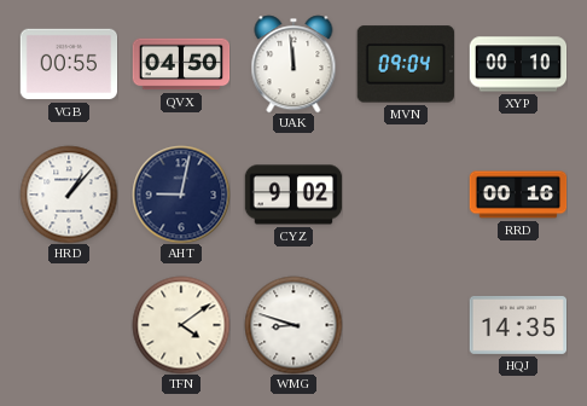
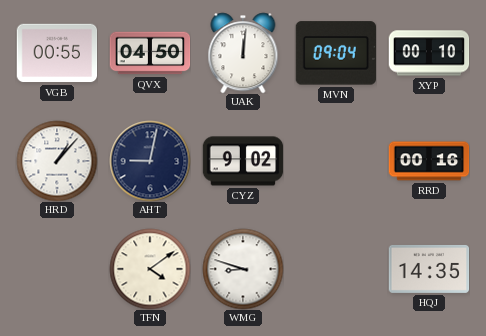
UAK: 11:59 -> 12:01
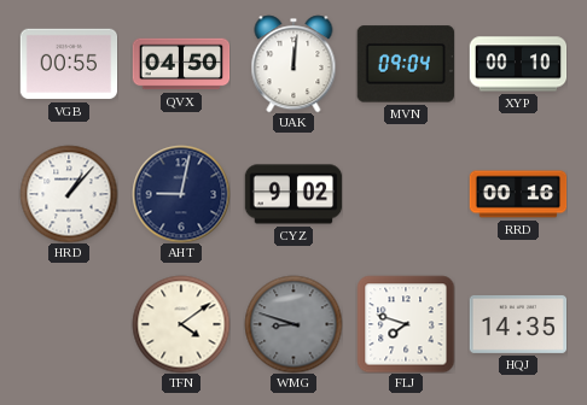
WMG dial: white -> grey
FLJ: none -> 7:48
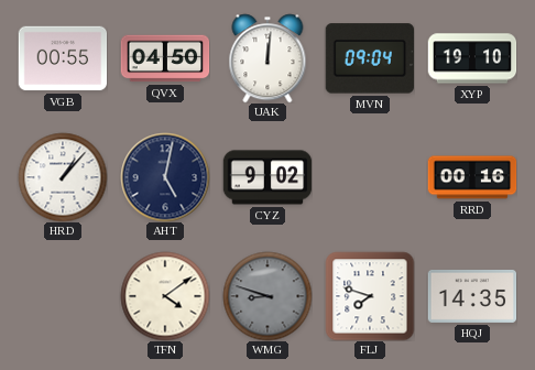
XYP: 00:10 -> 19:10
AHT: 9:02 -> 5:02
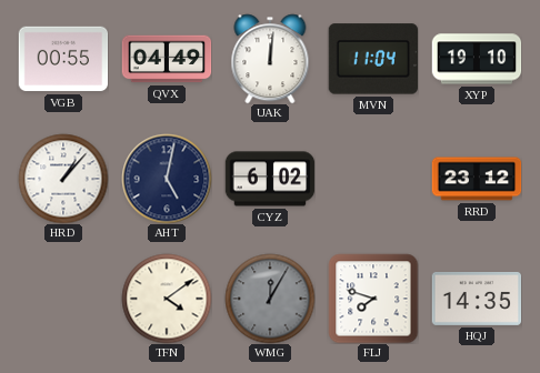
QVX: 04:50 -> 04:49
MVN: 09:04 -> 11:04
CYZ: 9:02 -> 6:02
RRD: 00:16 -> 23:12
WMG: 8:48 -> 12:05
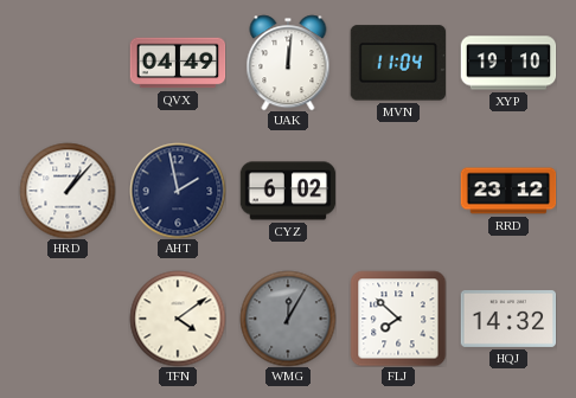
VGB: 00:55 -> none
AHT: 5:02 -> 1:58
FLJ: 7:48 -> 7:52
HQJ: 14:35 -> 14:32
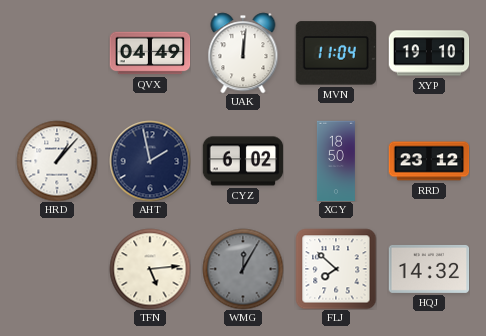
XCY: none -> 18:50
TFN: 4:09 -> 5:14
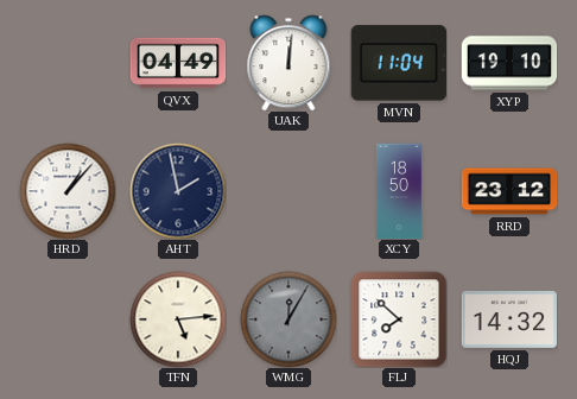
CYZ: 6:02 -> none
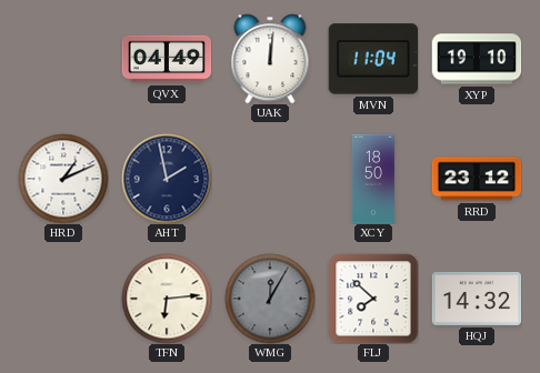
HRD: 1:07 -> 1:11
TFN: 5:14 -> 6:14
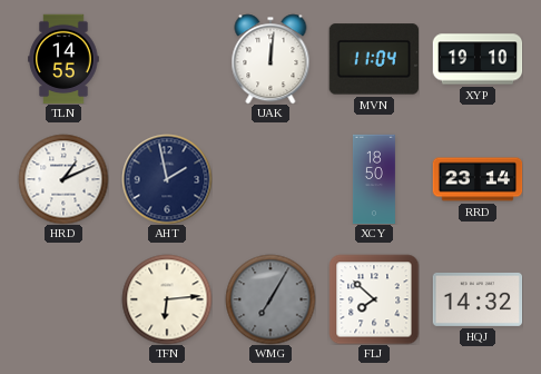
TLN: none -> 14:55
QVX: 04:49 -> none
RRD: 23:12 -> 23:14
WMG: 12:05 -> 7:05
